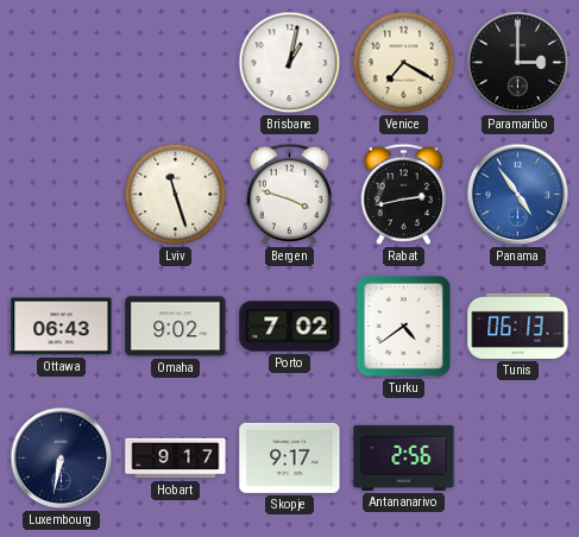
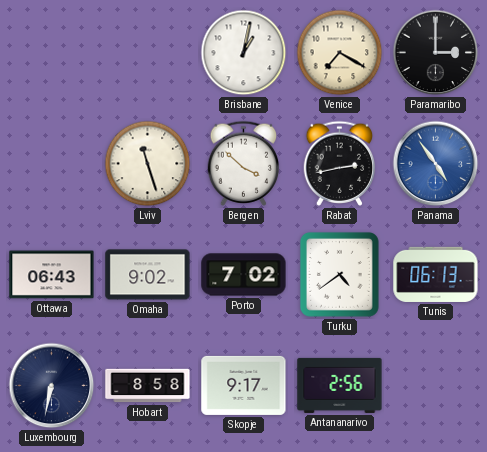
Bergen: 3:48 -> 3:52
Hobart: 9:17 -> 8:58
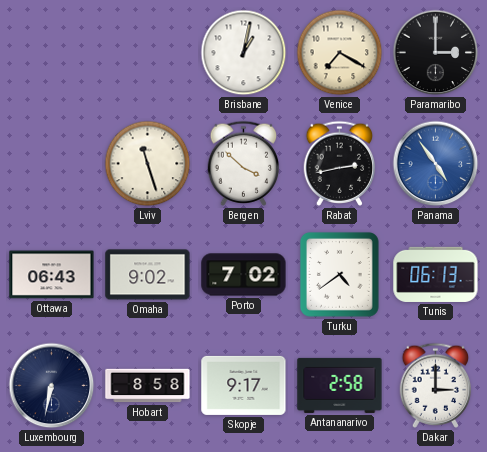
Antananarivo: 2:56 -> 2:58
Dakar: none -> 3:00
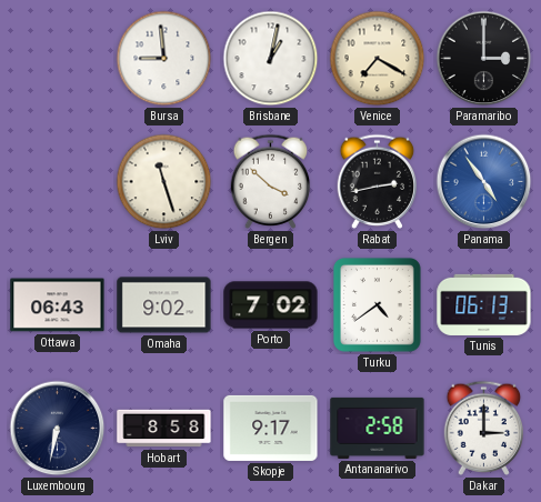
Bursa: none -> 8:59
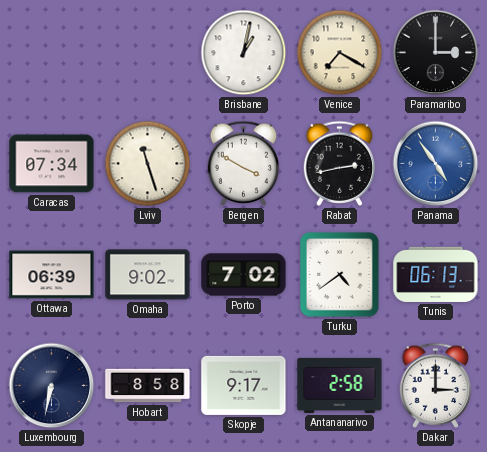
Bursa: 8:59 -> none
Caracas: none -> 07:34
Bergen: 3:52 -> 3:50
Ottawa: 06:43 -> 06:39
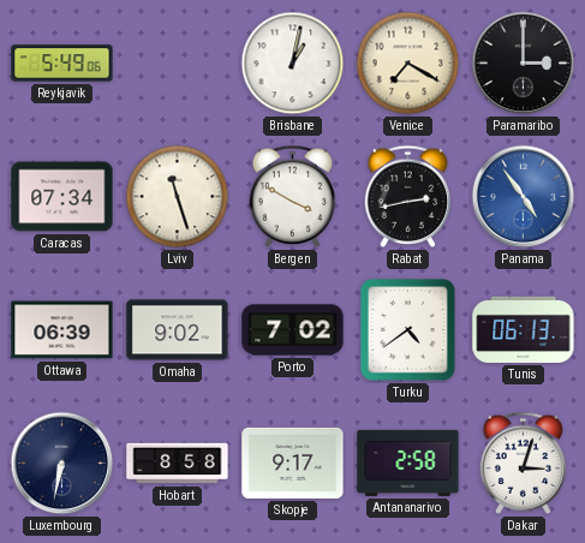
Reykjavik: none -> 5:49
Dakar: 3:00 -> 3:03
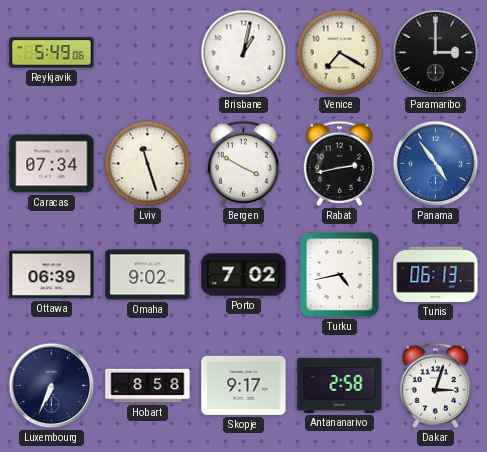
Turku: 4:39 -> 4:43
Luxembourg: 6:32 -> 6:34
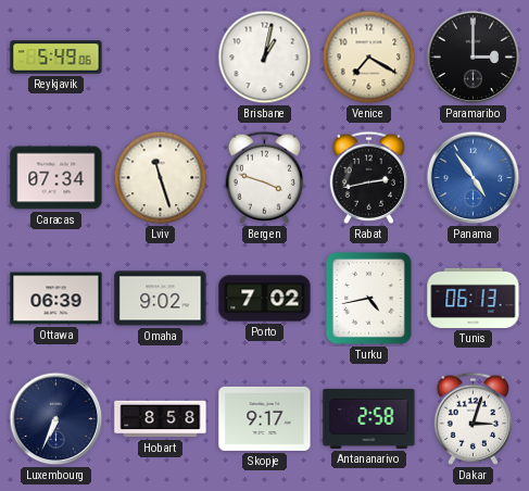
Bergen: 3:50 -> 3:48
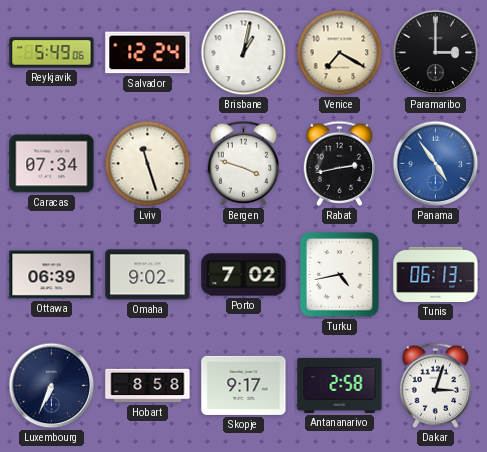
Salvador: none -> 12:24
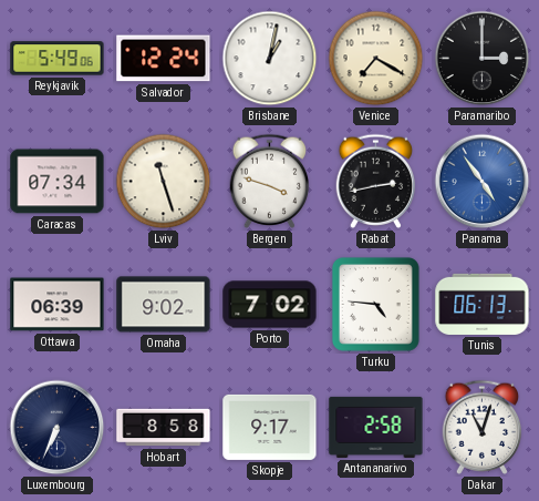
Turku: 4:43 -> 4:46
Dakar: 3:03 -> 11:03
